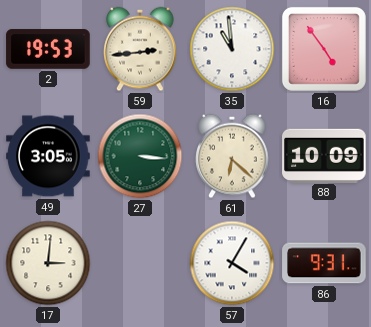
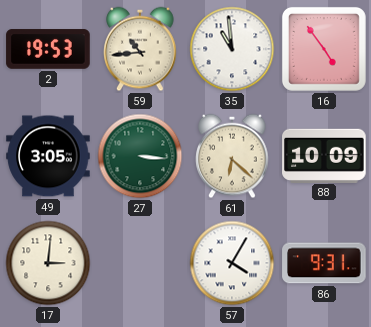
59: 2:44 -> 10:44
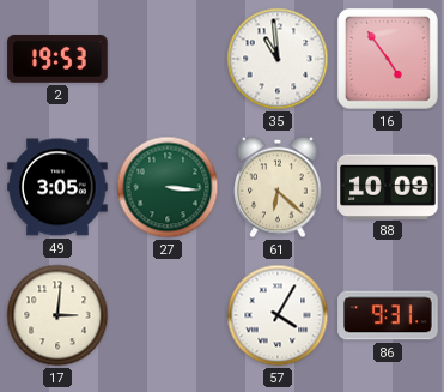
59: 10:44 -> none
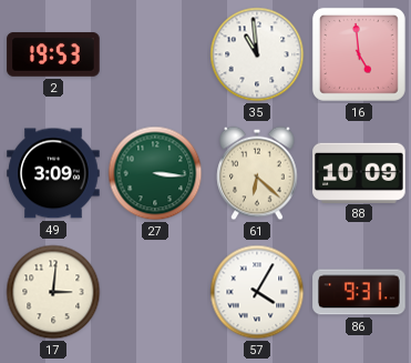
16: 4:54 -> 4:59
49: 3:05 -> 3:09
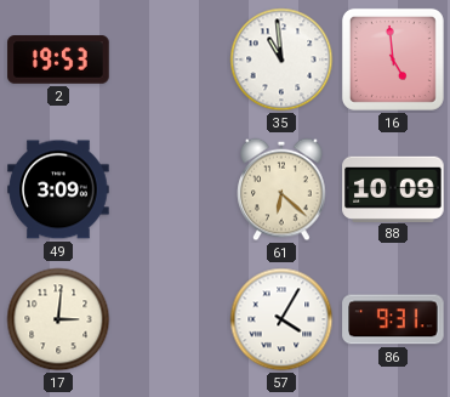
27: 3:16 -> none
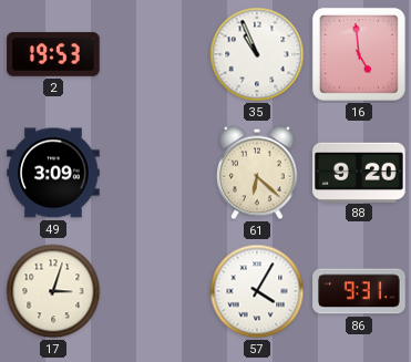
35: 10:59 -> 10:56
88: 10:09 -> 9:20
17: 3:01 -> 3:03
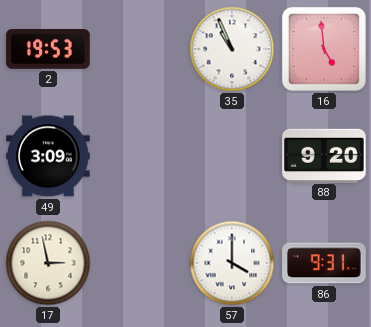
61: 6:22 -> none
17: 3:03 -> 2:58
57: 4:05 -> 4:00
